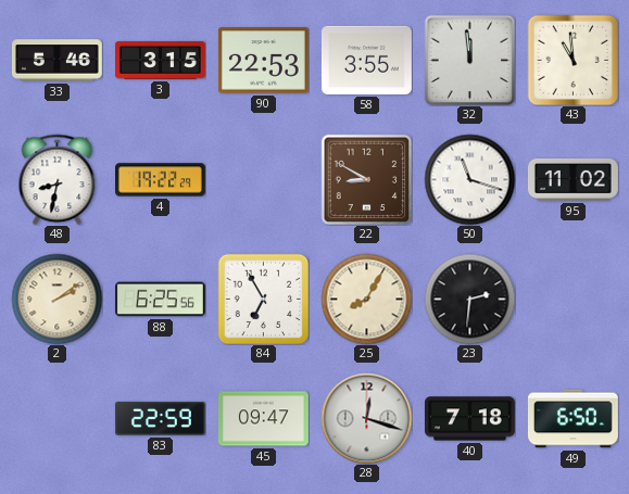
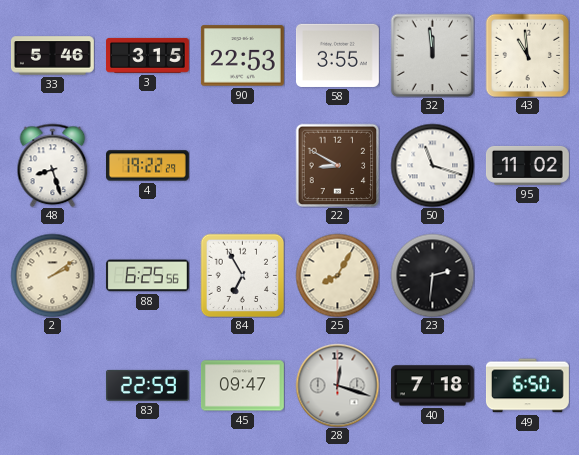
48: 8:32 -> 8:27
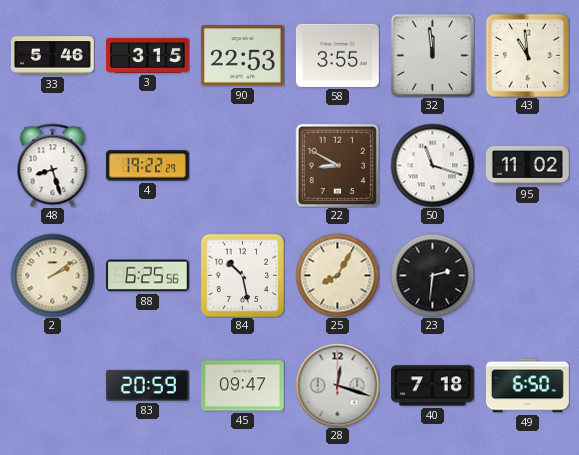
84: 6:55 -> 10:28
83: 22:59 -> 20:59
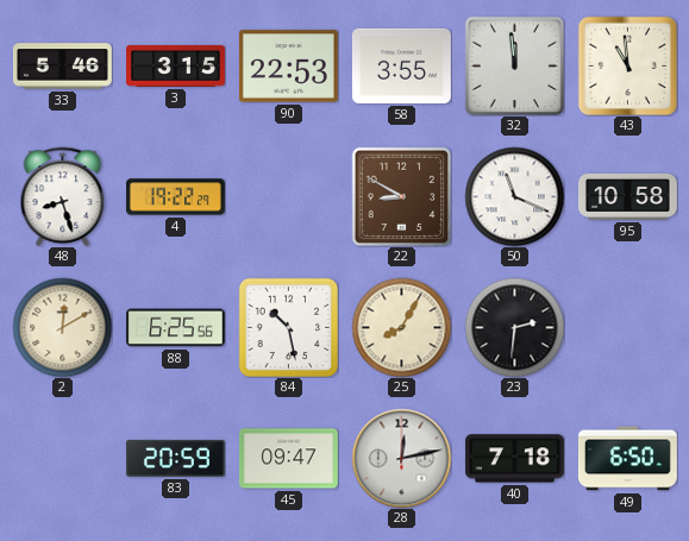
50: 11:18 -> 11:19
95: 11:02 -> 10:58
2: 2:09 -> 12:10
28: 12:18 -> 12:13
